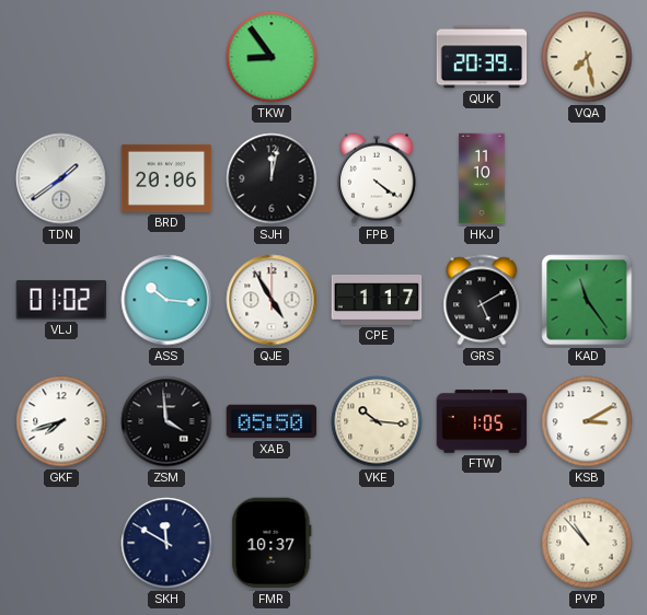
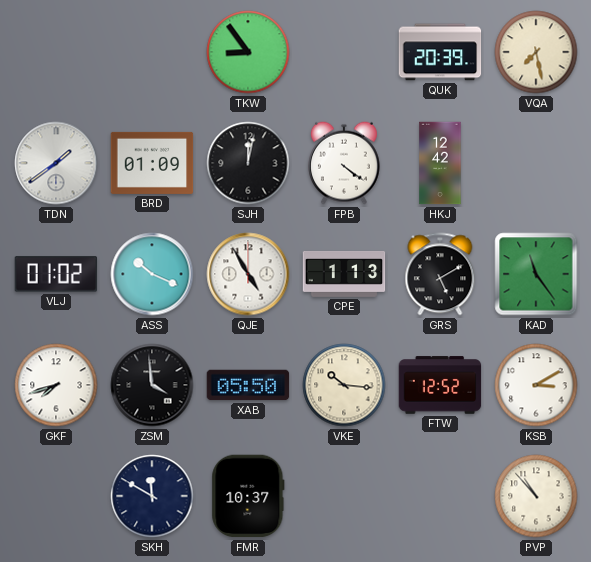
BRD: 20:06 -> 01:09
HKJ: 11:10 -> 12:42
ASS: 10:16 -> 10:19
CPE: 1:17 -> 1:13
FTW: 1:05 -> 12:52
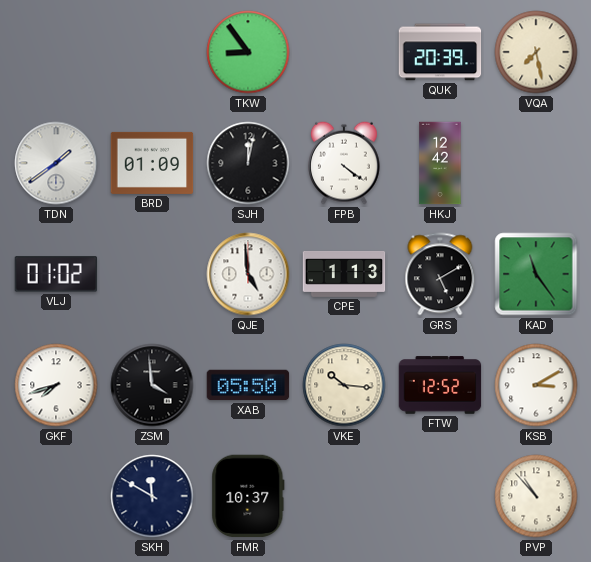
ASS: 10:19 -> none
QJE: 4:55 -> 4:59
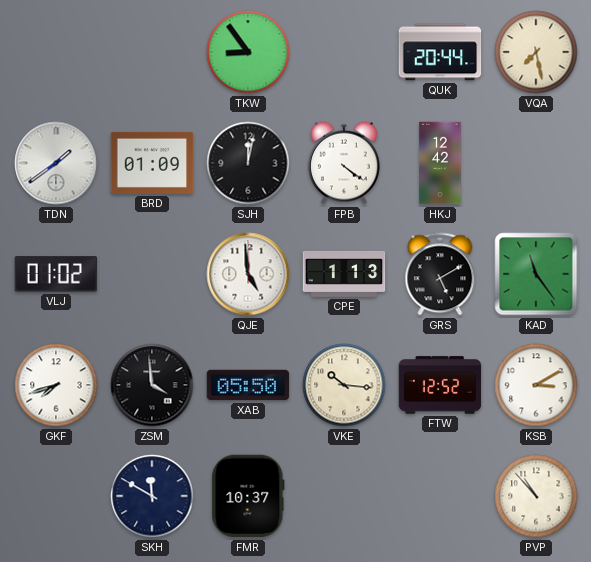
QUK: 20:39 -> 20:44
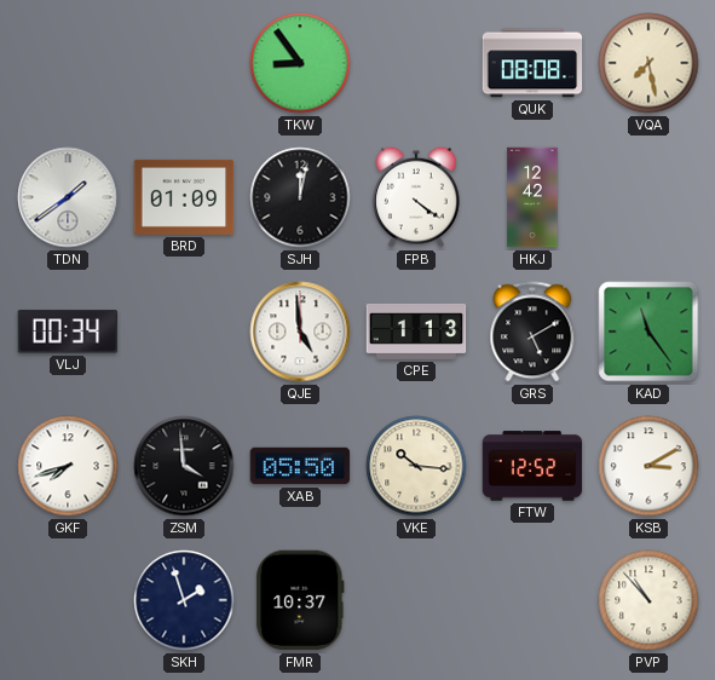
QUK: 20:44 -> 08:08
VLJ: 01:02 -> 00:34
SKH: 11:50 -> 1:57
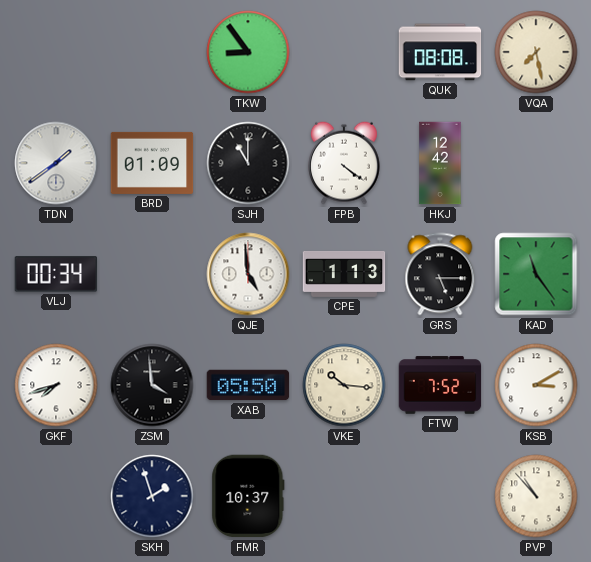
SJH: 12:02 -> 11:00
GRS: 5:10 -> 5:15
FTW: 12:52 -> 7:52
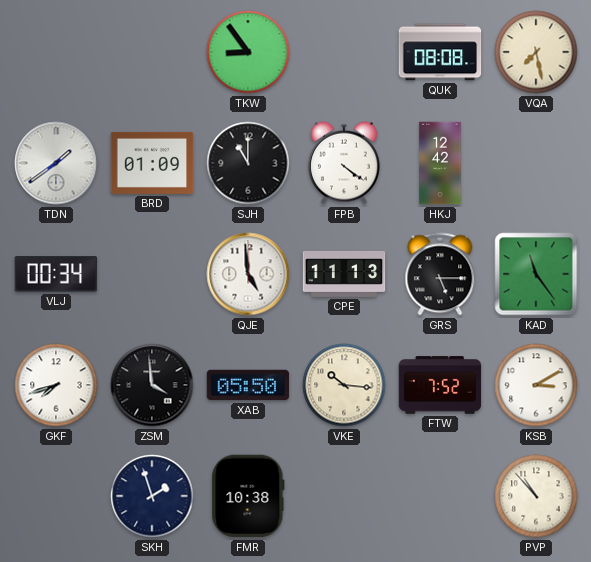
CPE: 1:13 -> 11:13
FMR: 10:37 -> 10:38
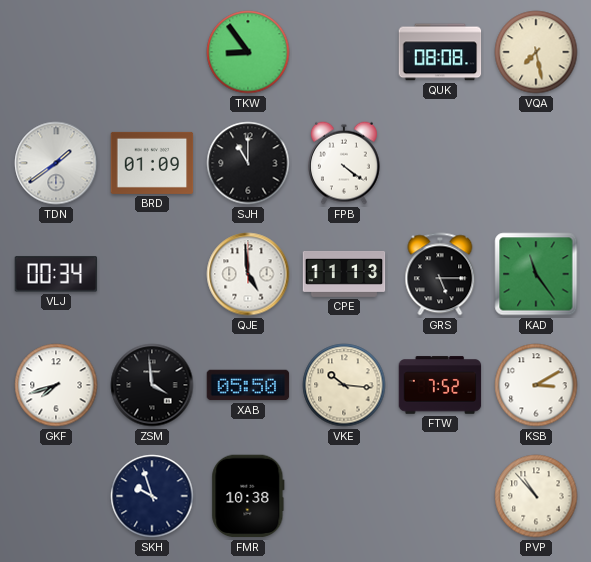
HKJ: 12:42 -> none
SKH: 1:57 -> 9:57
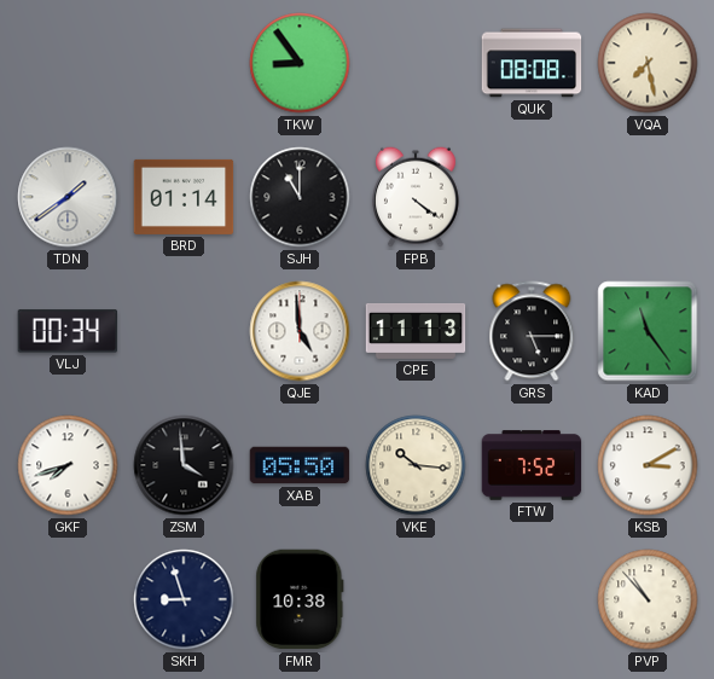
BRD: 01:09 -> 01:14
SKH: 9:57 -> 8:57
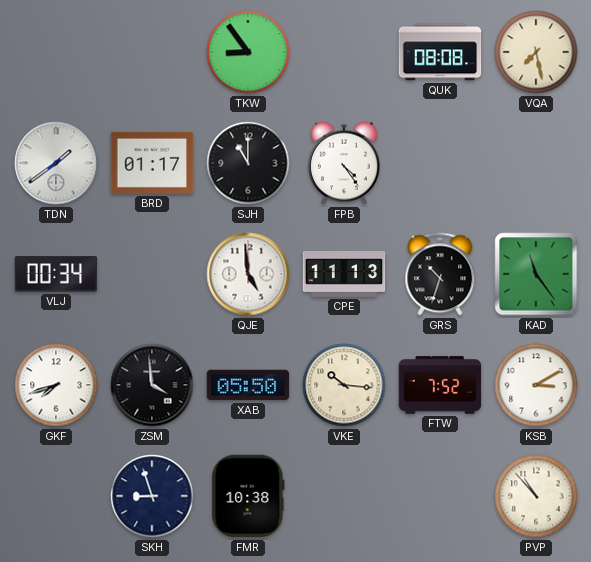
BRD: 01:14 -> 01:17
FPB: 4:21 -> 4:24
GRS: 5:15 -> 10:33
